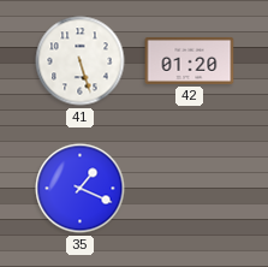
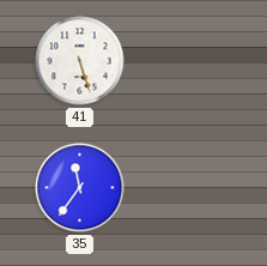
42: 01:20 -> none
35: 1:19 -> 11:36
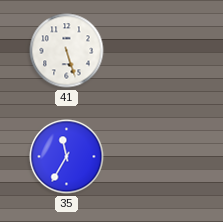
35: 11:36 -> 11:35
